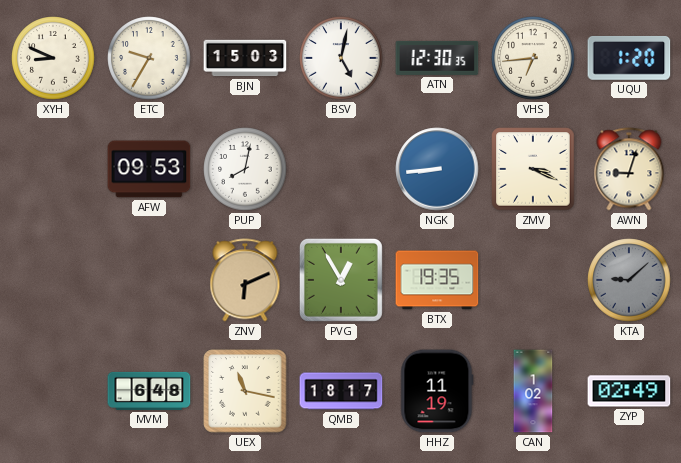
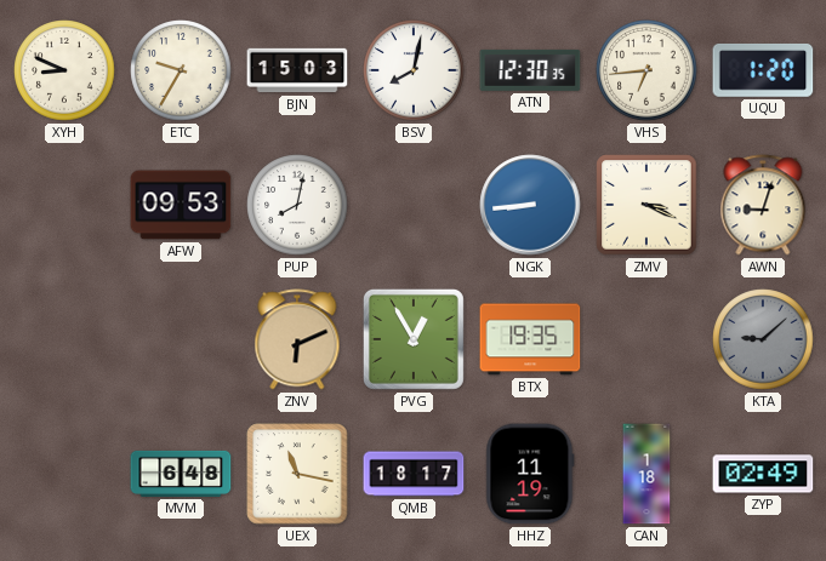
BSV: 5:02 -> 8:02
CAN: 1:02 -> 1:18
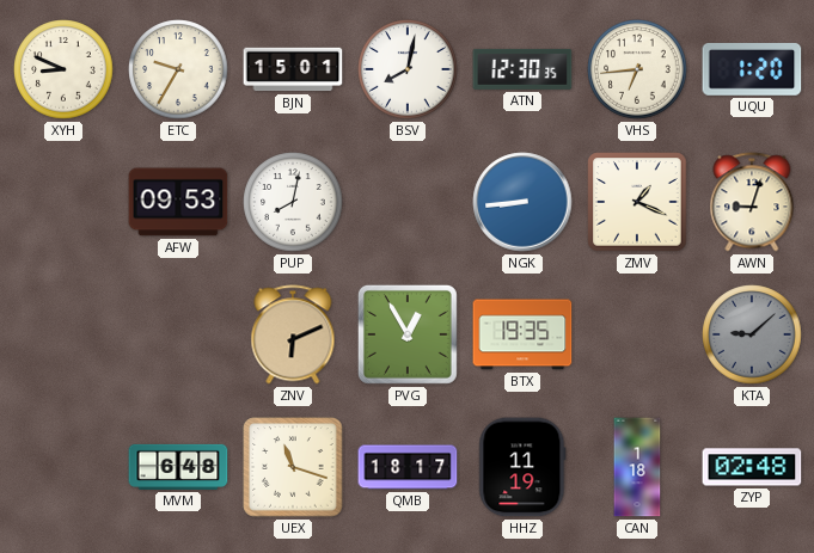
BJN: 15:03 -> 15:01
ZMV: 3:19 -> 1:19
UEX: 11:17 -> 11:18
ZYP: 02:49 -> 02:48
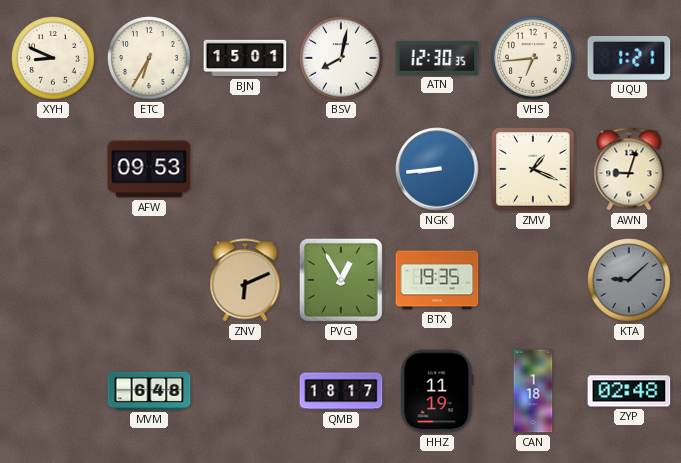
ETC: 9:35 -> 6:35
UQU: 1:20 -> 1:21
PUP: 8:02 -> none
UEX: 11:18 -> none
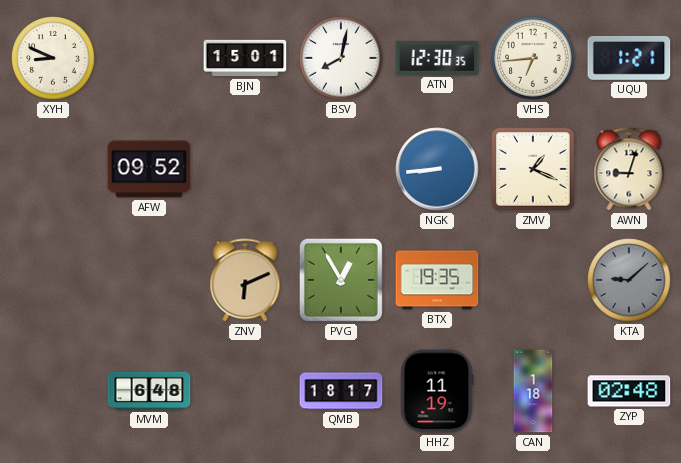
ETC: 6:35 -> none
AFW: 09:53 -> 09:52
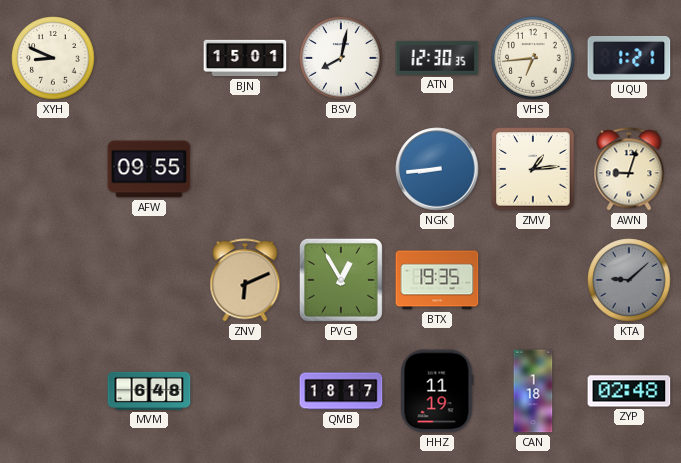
AFW: 09:52 -> 09:55
ZMV: 1:19 -> 1:14
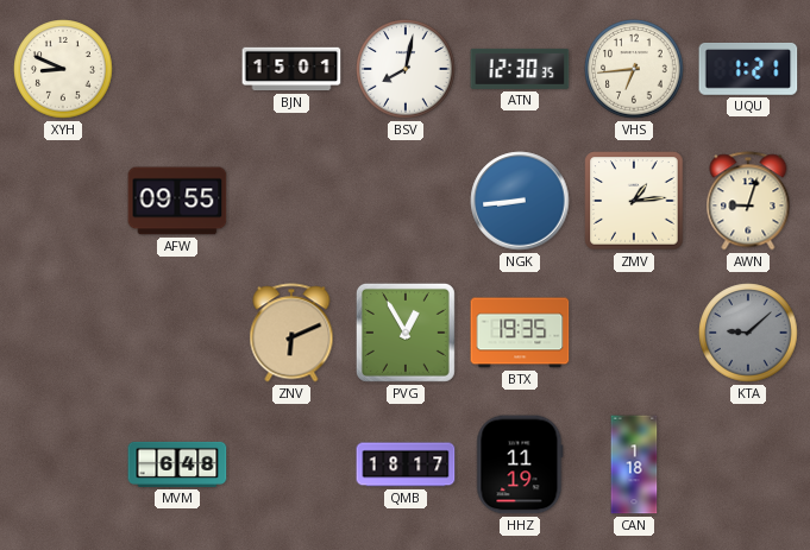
ZYP: 02:48 -> none
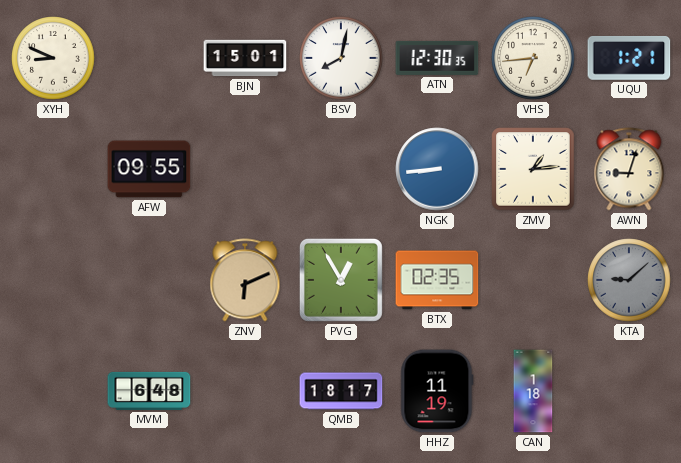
BTX: 19:35 -> 02:35
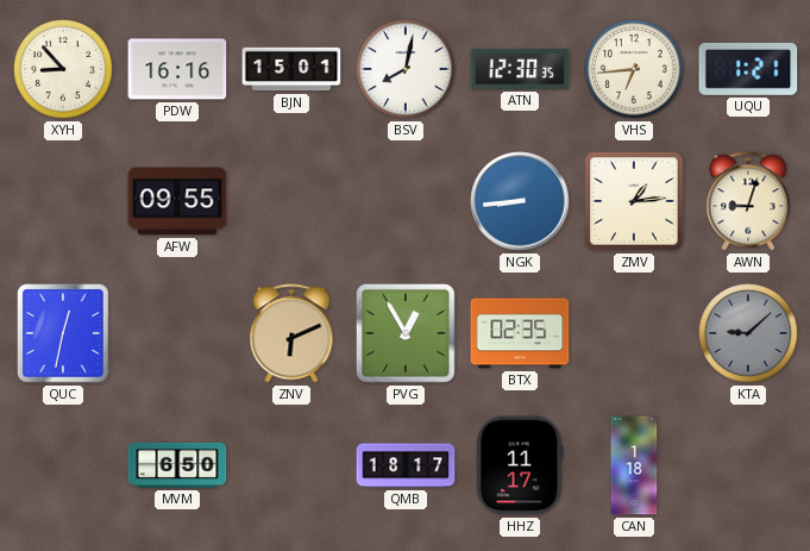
XYH: 8:49 -> 8:53
PDW: none -> 16:16
QUC: none -> 12:32
MVM: 6:48 -> 6:50
HHZ: 11:19 -> 11:17
